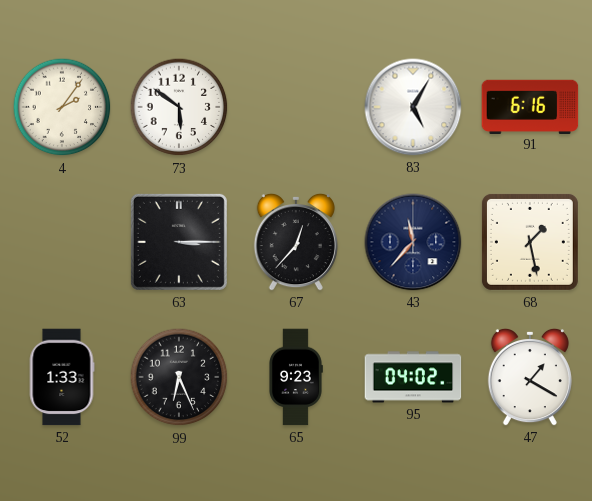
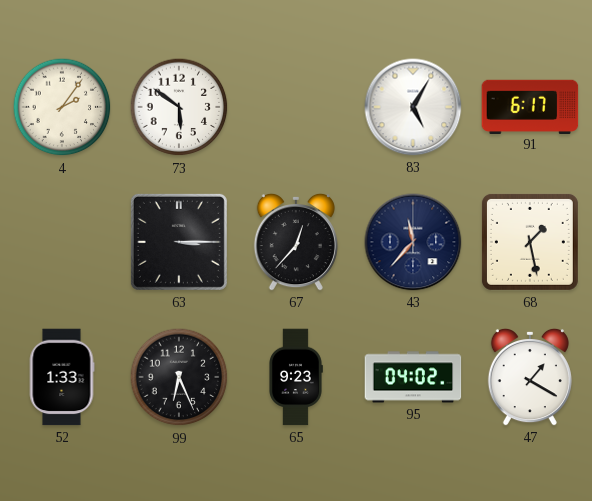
91: 6:16 -> 6:17
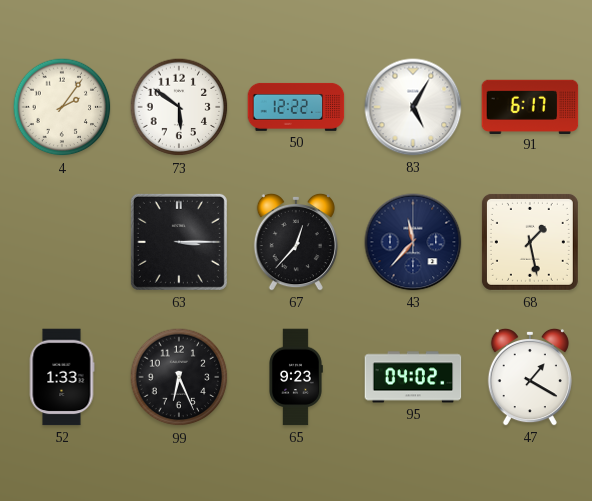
50: none -> 12:22
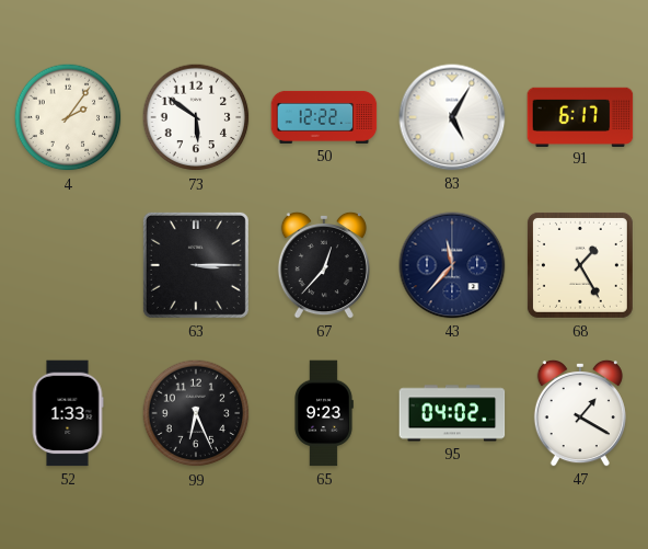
68: 1:28 -> 1:25
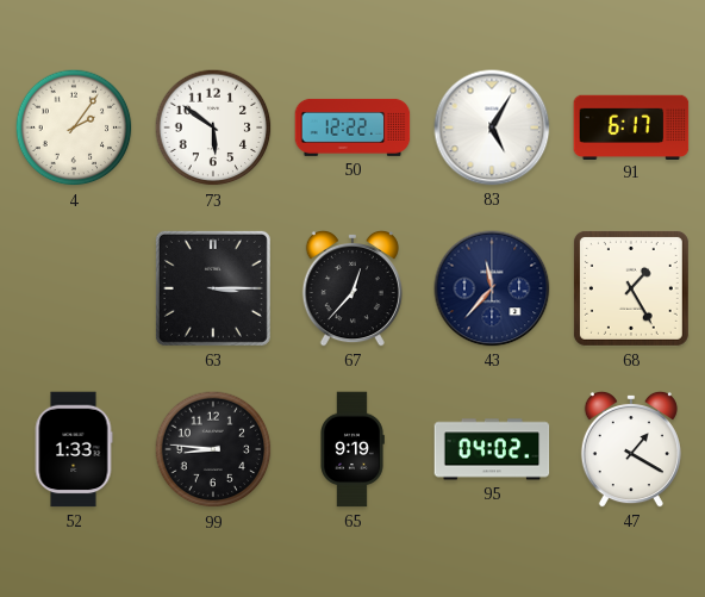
99: 6:26 -> 8:46
65: 9:23 -> 9:19
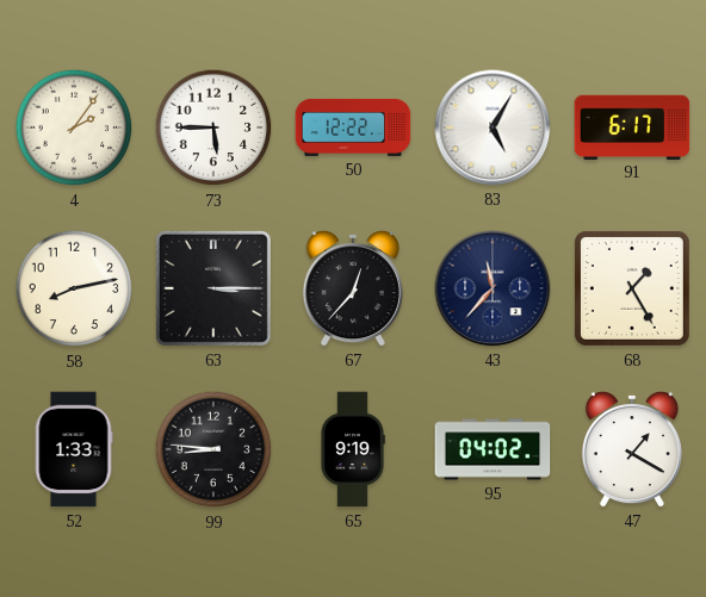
73: 5:51 -> 5:45
58: none -> 8:13
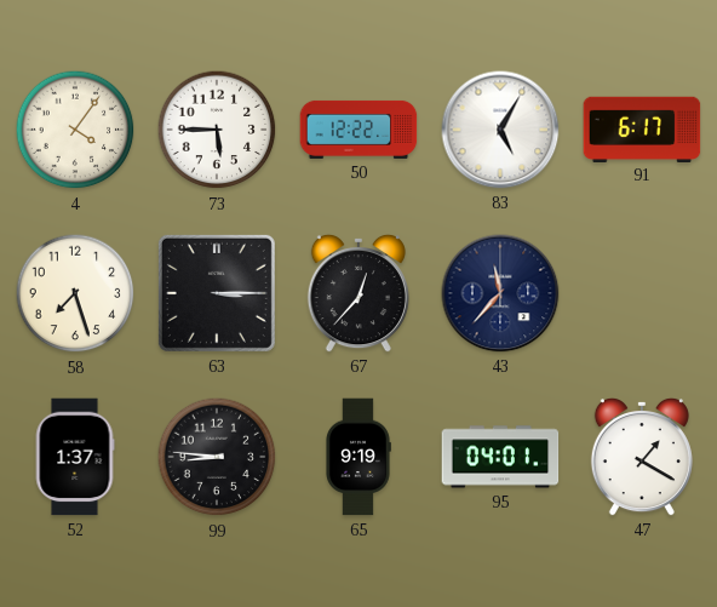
4: 2:06 -> 4:06
58: 8:13 -> 7:27
68: 1:25 -> none
52: 1:33 -> 1:37
95: 04:02 -> 04:01
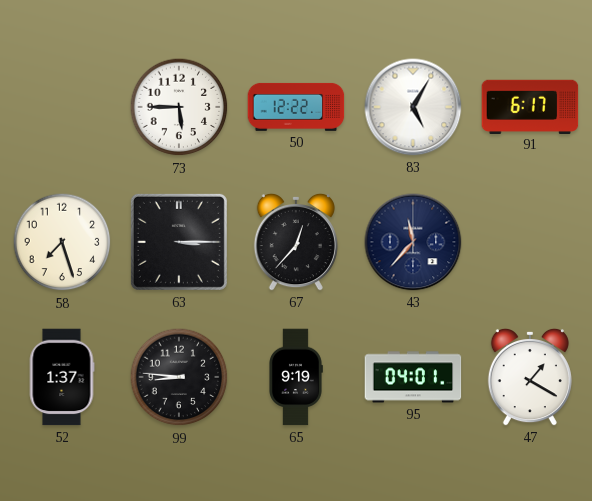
4: 4:06 -> none
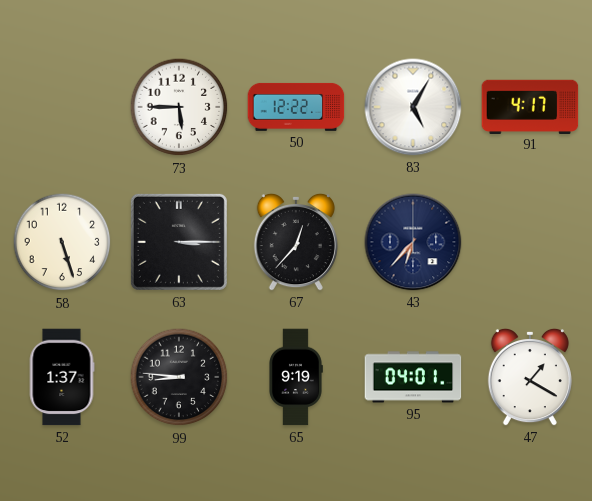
91: 6:17 -> 4:17
58: 7:27 -> 5:27
43: 11:37 -> 6:37
